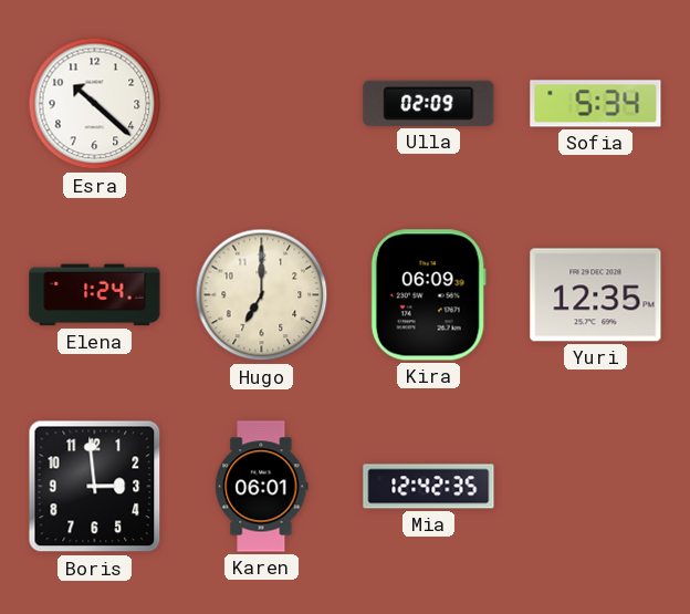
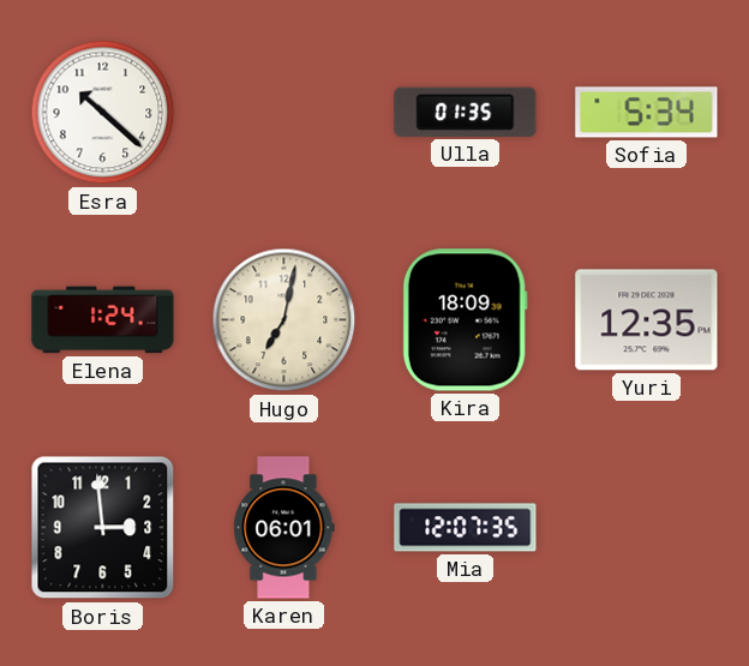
Ulla: 02:09 -> 01:35
Hugo: 7:00 -> 7:02
Kira: 06:09 -> 18:09
Mia: 12:42 -> 12:07
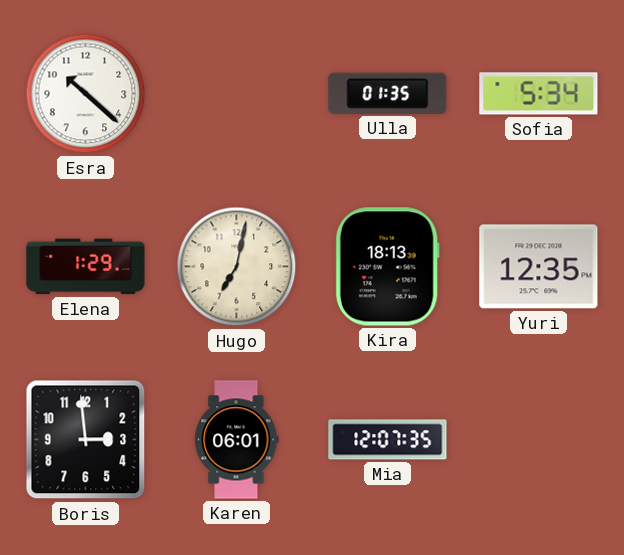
Elena: 1:24 -> 1:29
Kira: 18:09 -> 18:13
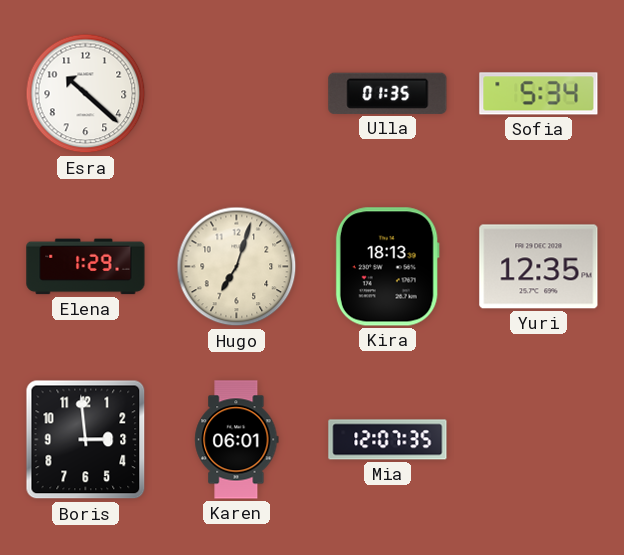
Hugo: 7:02 -> 7:03
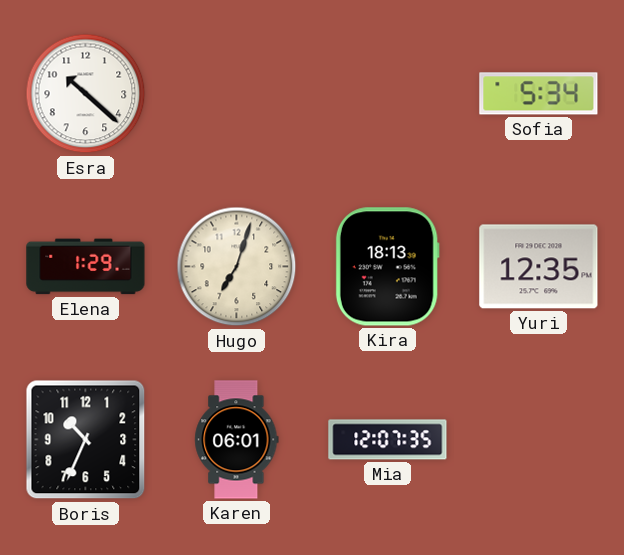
Ulla: 01:35 -> none
Boris: 2:59 -> 10:34
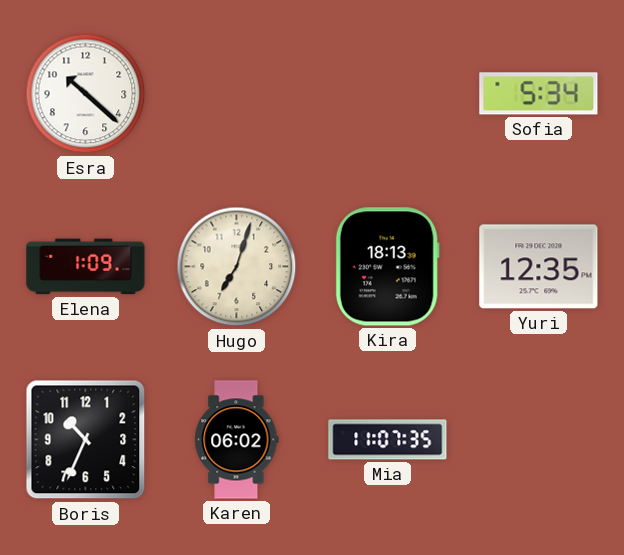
Elena: 1:29 -> 1:09
Karen: 06:01 -> 06:02
Mia: 12:07 -> 11:07
